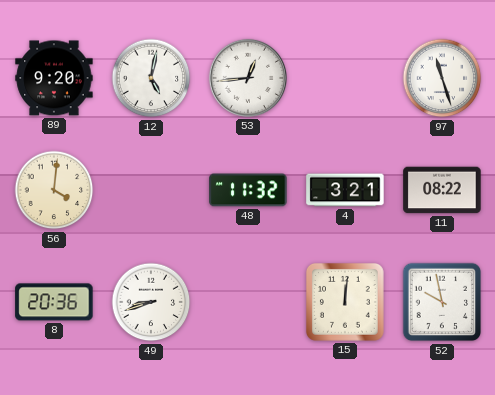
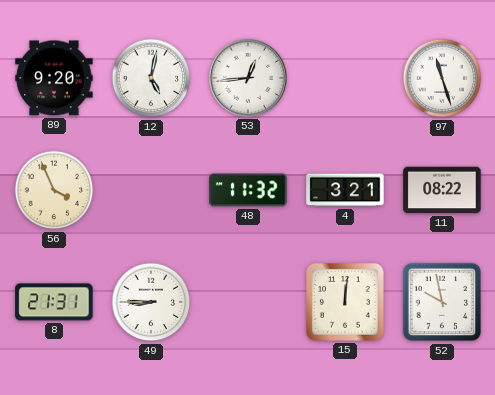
56: 4:01 -> 3:56
8: 20:36 -> 21:31
49: 8:42 -> 8:45
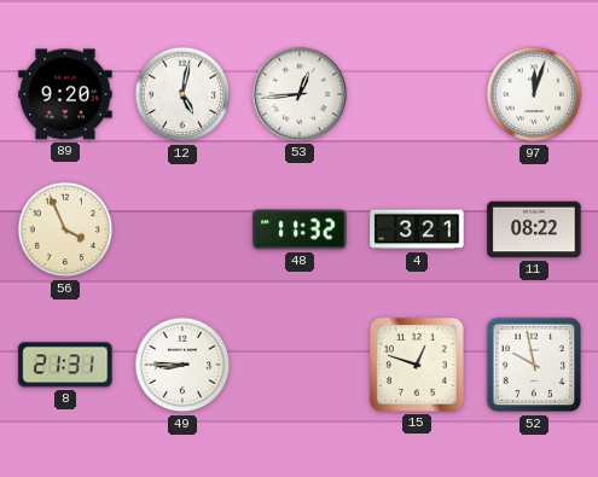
97: 11:27 -> 12:03
15: 12:01 -> 12:48
